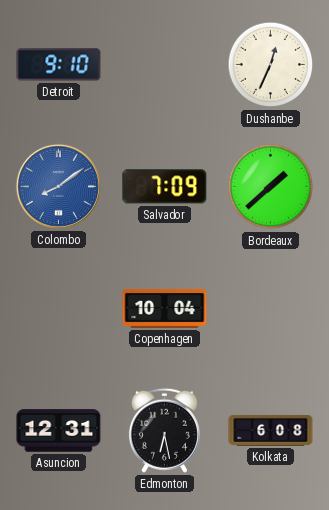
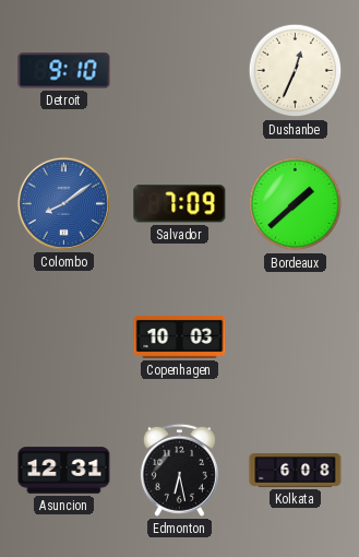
Copenhagen: 10:04 -> 10:03
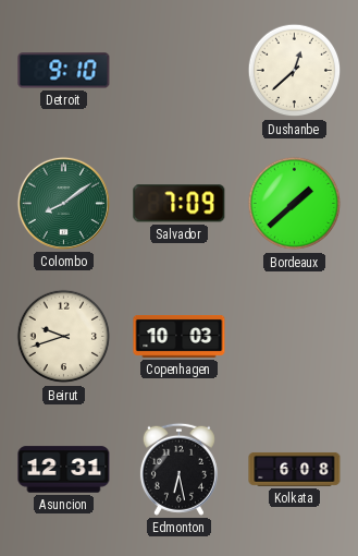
Dushanbe: 12:34 -> 12:38
Colombo dial: blue -> green
Beirut: none -> 9:42
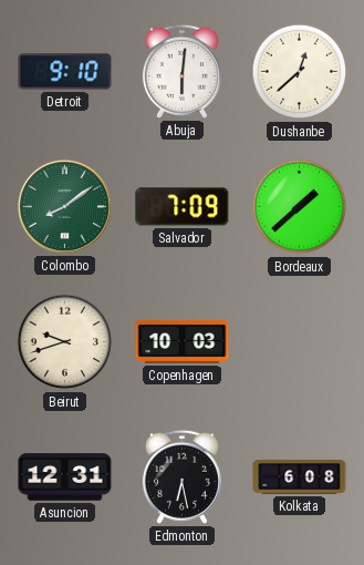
Abuja: none -> 6:01
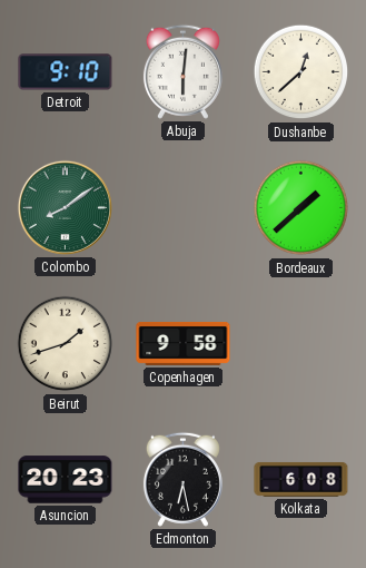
Salvador: 7:09 -> none
Beirut: 9:42 -> 1:42
Copenhagen: 10:03 -> 9:58
Asuncion: 12:31 -> 20:23
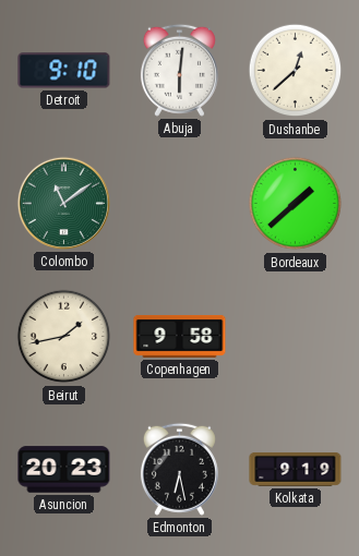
Colombo: 8:09 -> 11:09
Beirut: 1:42 -> 1:43
Kolkata: 6:08 -> 9:19
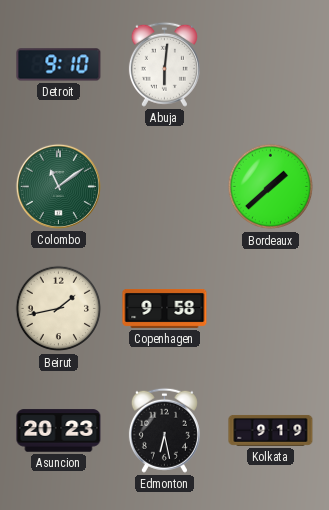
Dushanbe: 12:38 -> none
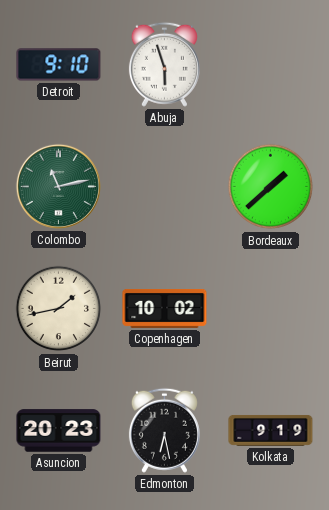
Abuja: 6:01 -> 5:57
Colombo: 11:09 -> 11:13
Copenhagen: 9:58 -> 10:02
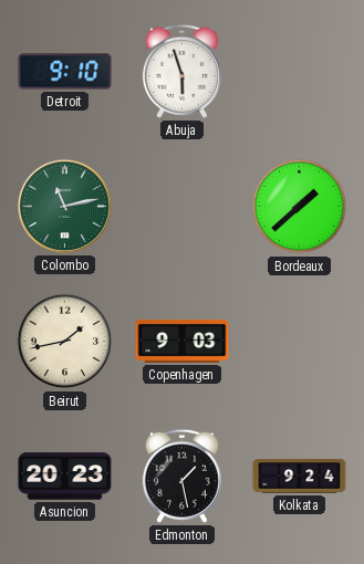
Copenhagen: 10:02 -> 9:03
Edmonton: 6:28 -> 1:28
Kolkata: 9:19 -> 9:24
